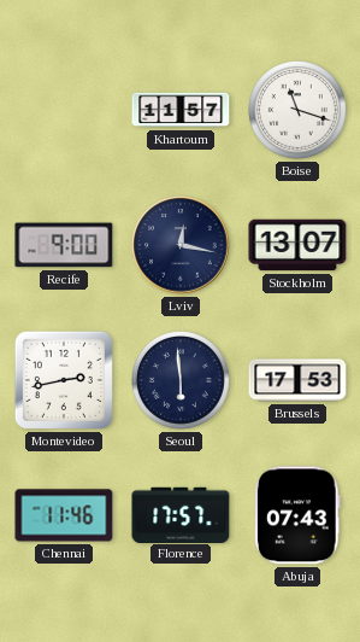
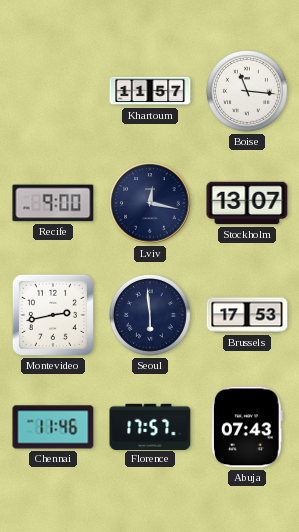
Boise: 11:18 -> 11:16
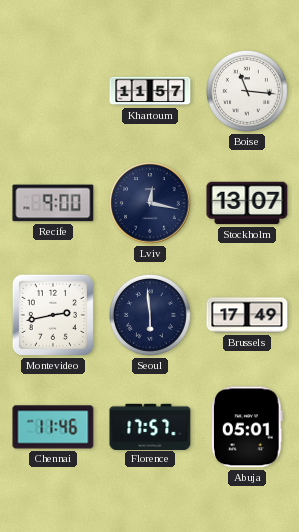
Brussels: 17:53 -> 17:49
Abuja: 07:43 -> 05:01
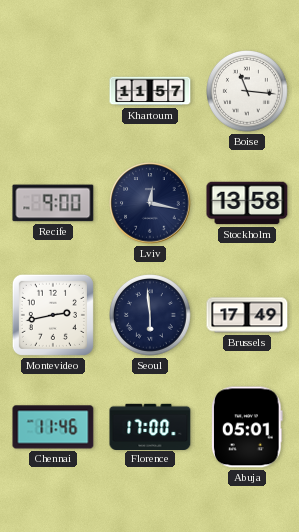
Stockholm: 13:07 -> 13:58
Florence: 17:57 -> 17:00
